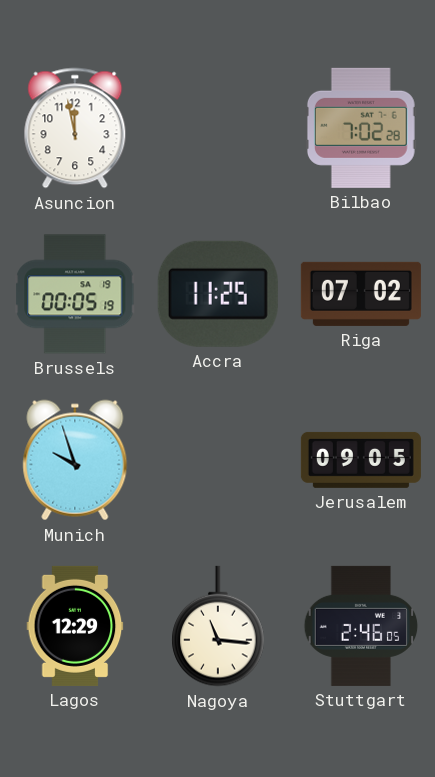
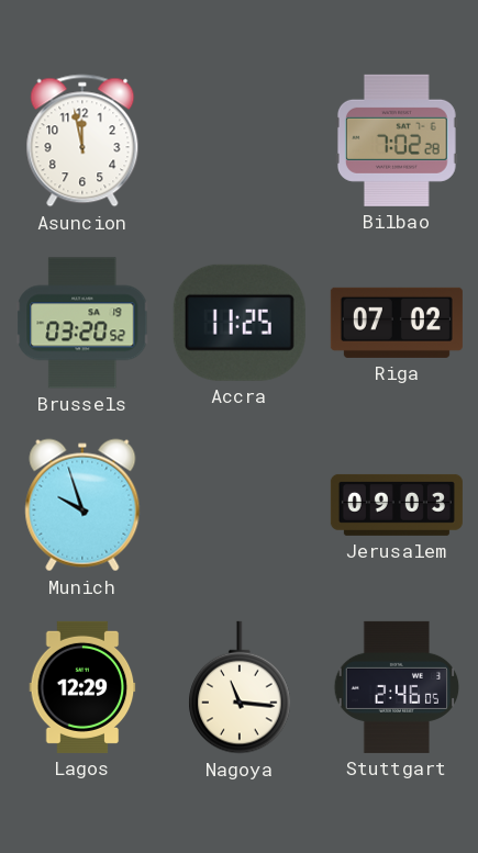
Brussels: 00:05 -> 03:20
Jerusalem: 09:05 -> 09:03
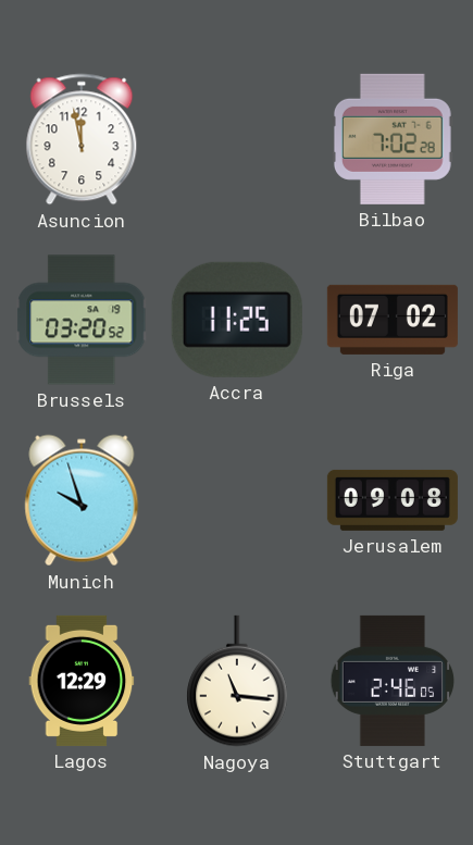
Jerusalem: 09:03 -> 09:08
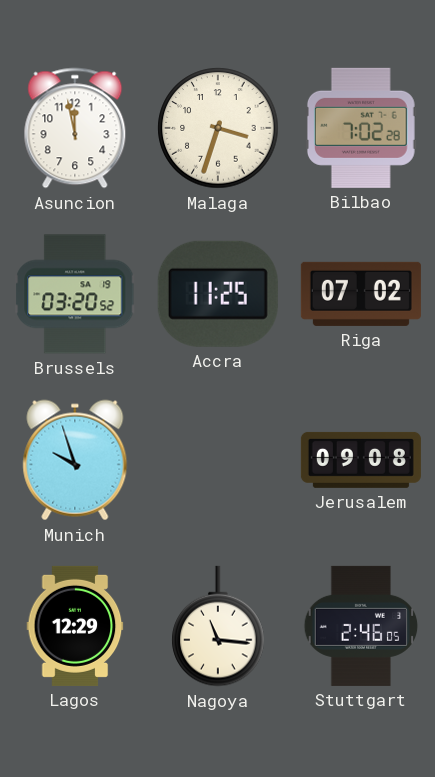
Malaga: none -> 3:33
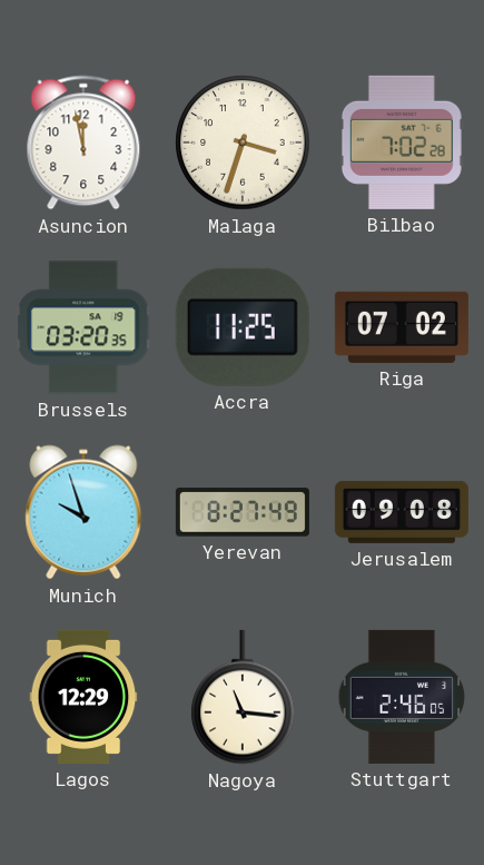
Brussels: 03:20:52 -> 03:20:35
Yerevan: none -> 8:27
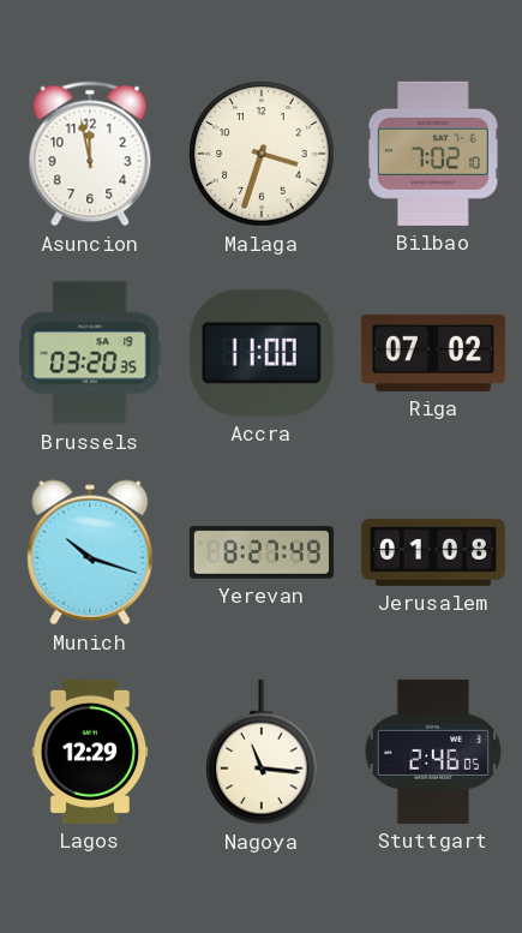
Bilbao: 7:02:28 -> 7:02:10
Accra: 11:25 -> 11:00
Munich: 9:57 -> 10:18
Jerusalem: 09:08 -> 01:08
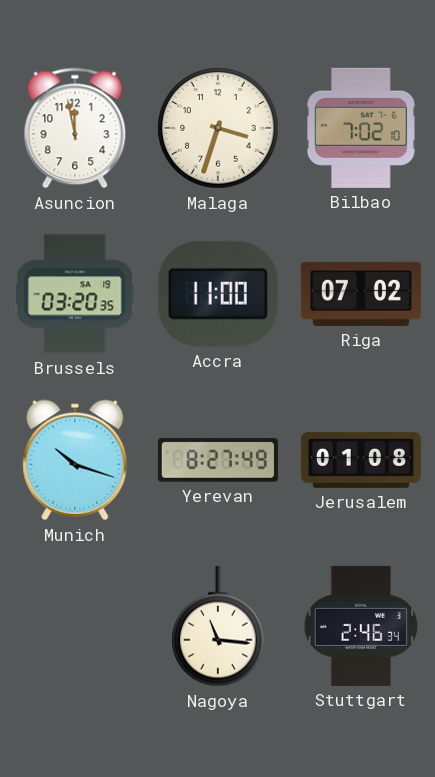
Lagos: 12:29 -> none
Stuttgart: 2:46:05 -> 2:46:34
